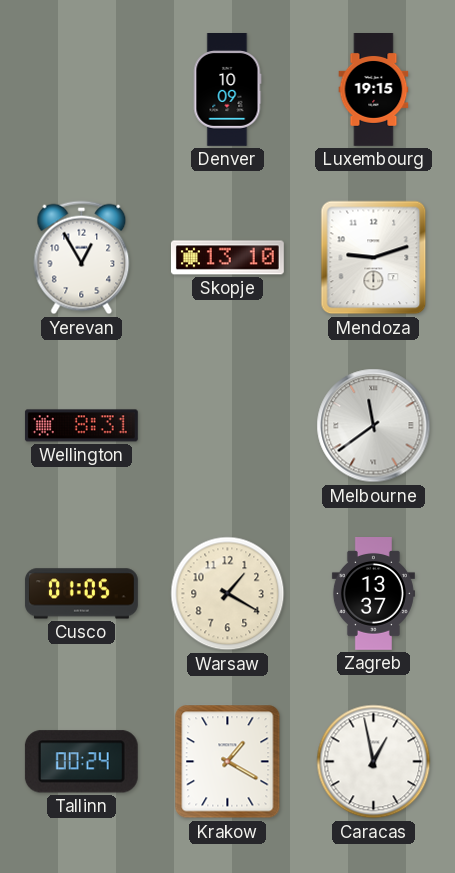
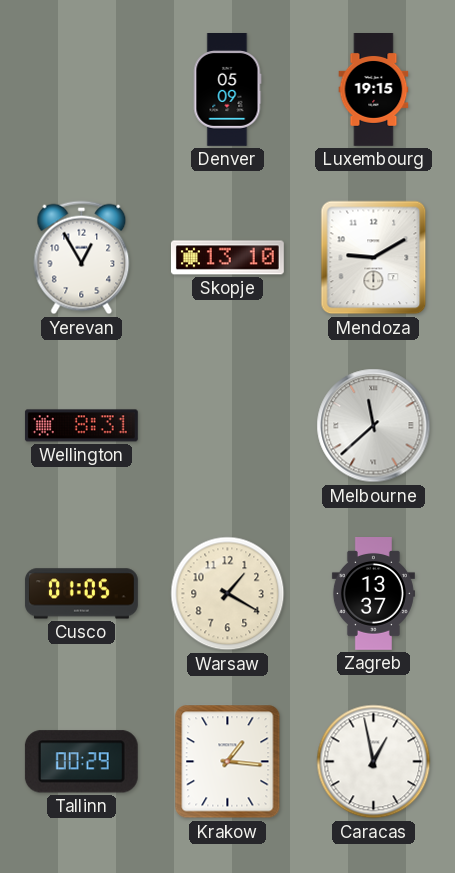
Denver: 10:09 -> 05:09
Mendoza: 9:12 -> 9:10
Melbourne: 11:39 -> 11:38
Tallinn: 00:24 -> 00:29
Krakow: 1:20 -> 1:16
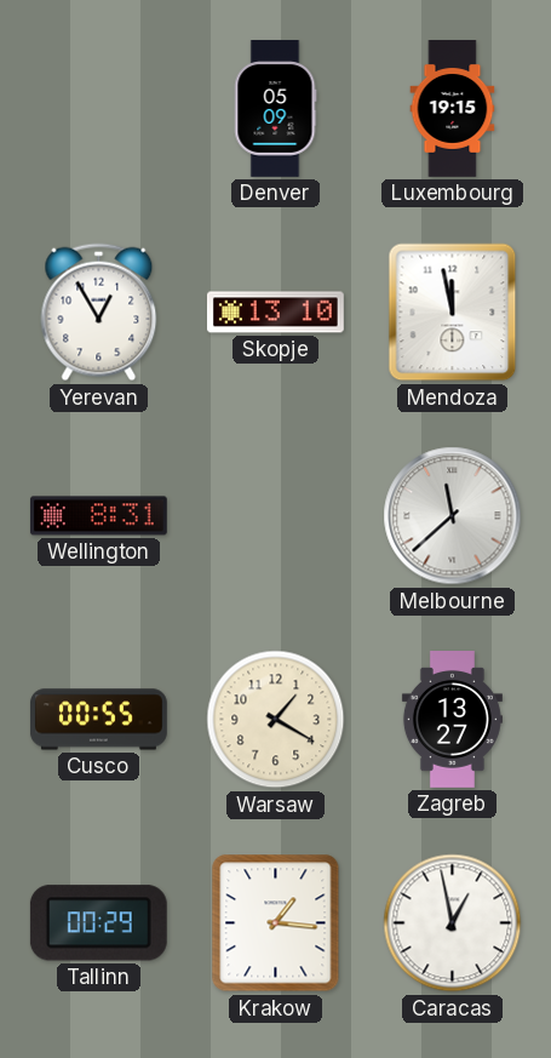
Mendoza: 9:10 -> 11:58
Cusco: 01:05 -> 00:55
Zagreb: 13:37 -> 13:27
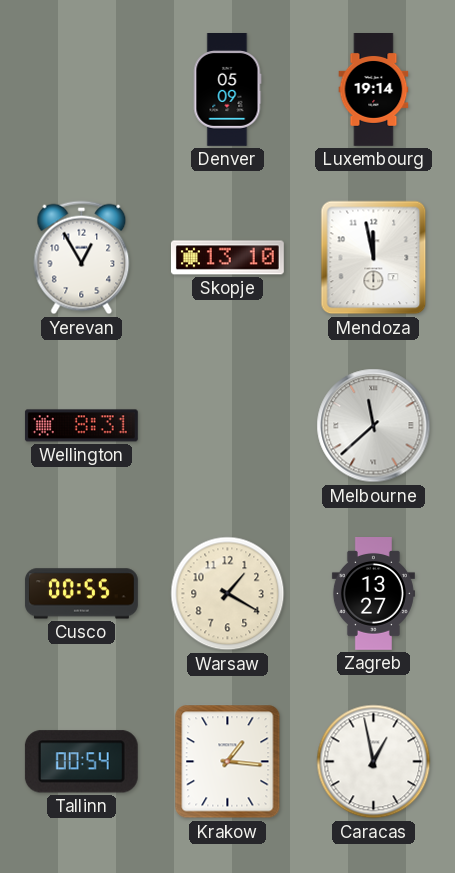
Luxembourg: 19:15 -> 19:14
Tallinn: 00:29 -> 00:54
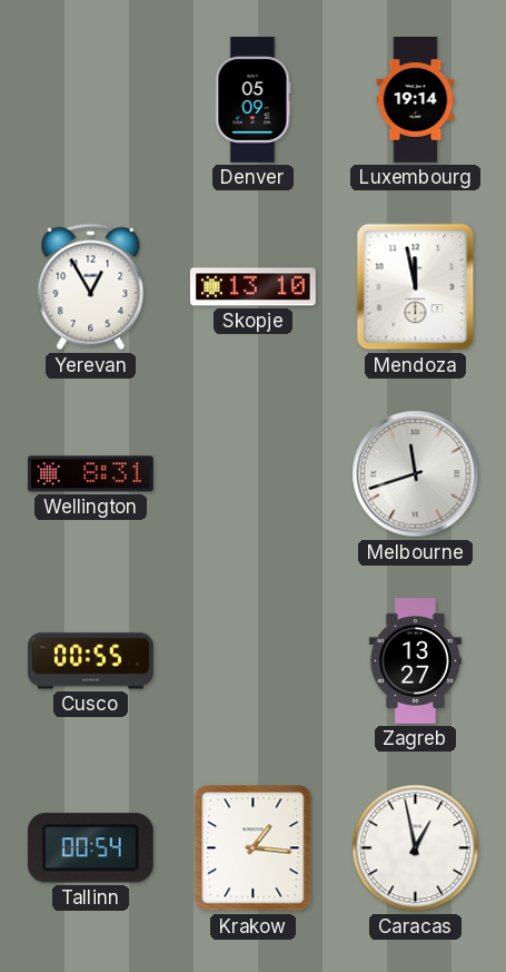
Melbourne: 11:38 -> 11:42
Warsaw: 1:20 -> none
